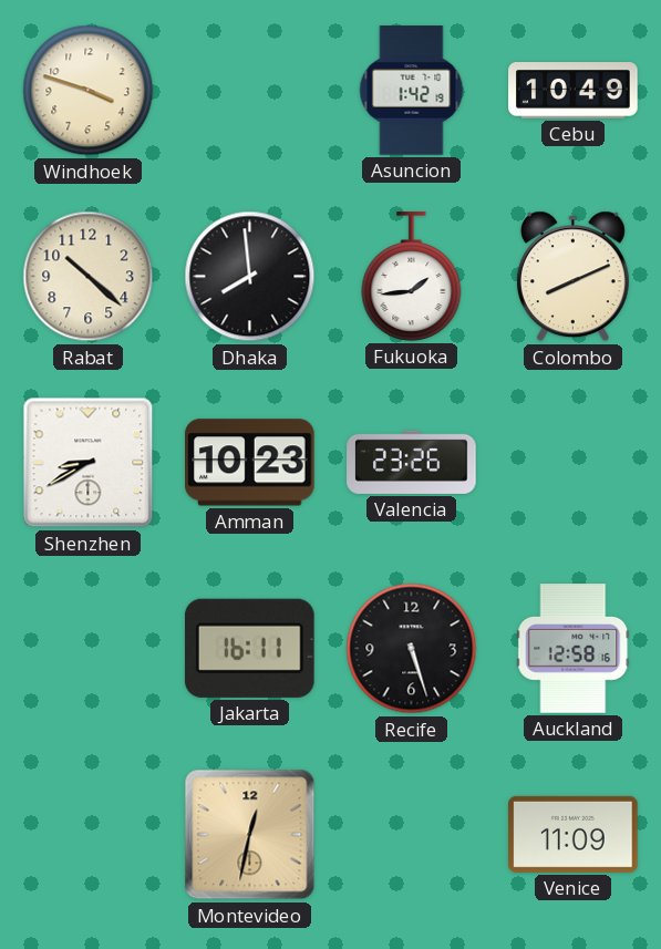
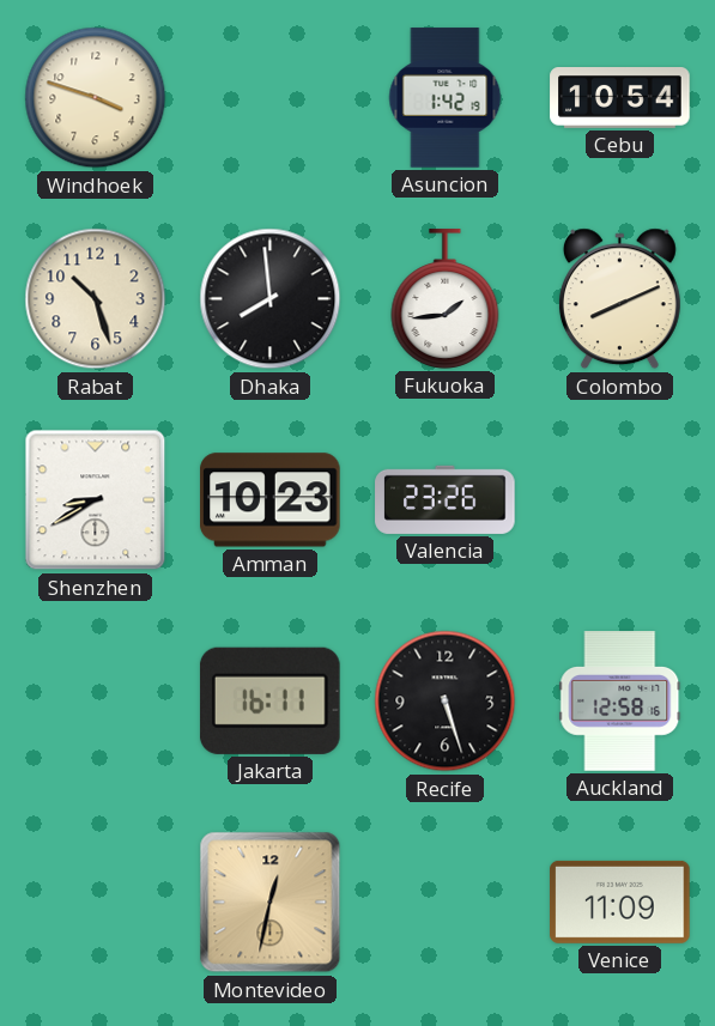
Cebu: 10:49 -> 10:54
Rabat: 10:22 -> 10:27
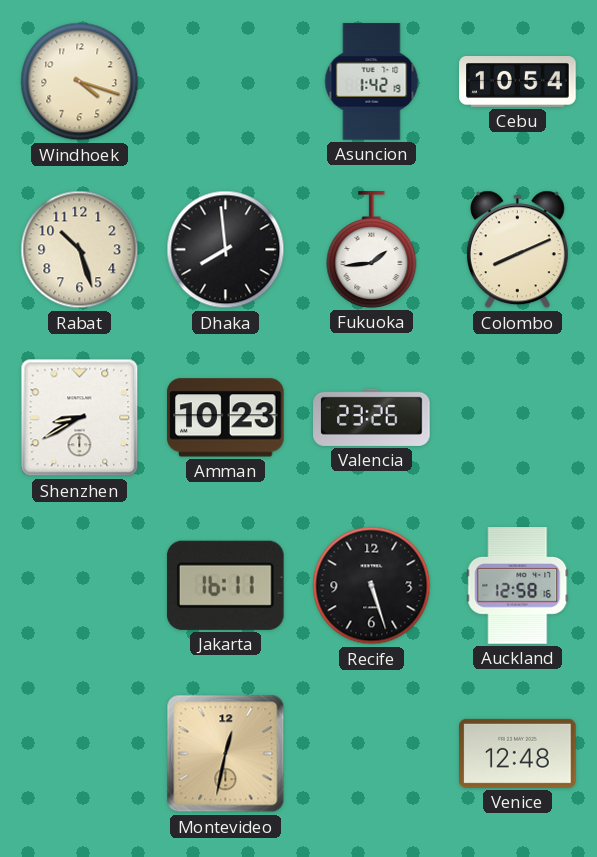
Windhoek: 3:48 -> 4:18
Venice: 11:09 -> 12:48
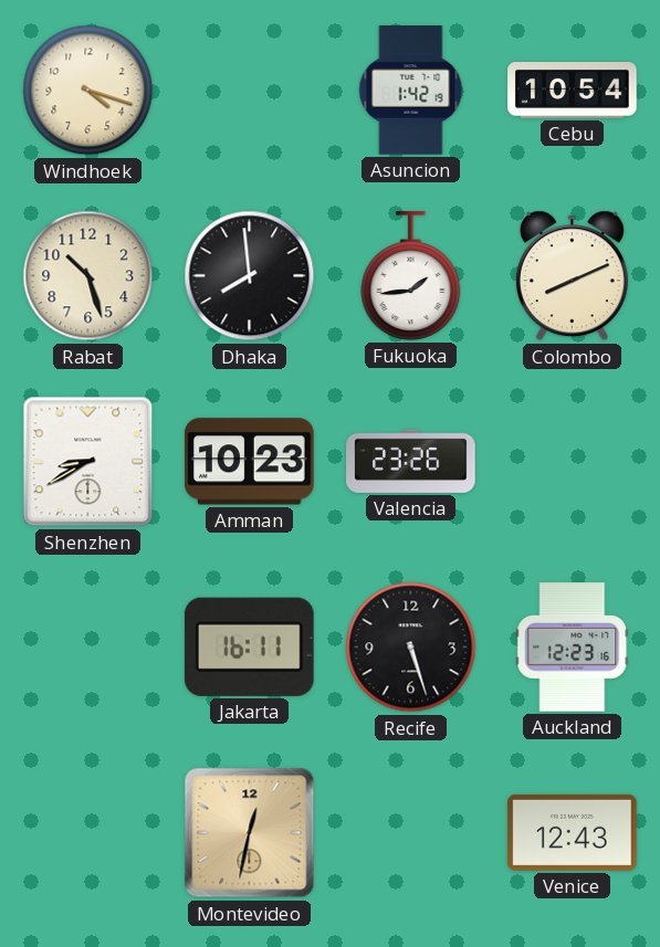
Auckland: 12:58 -> 12:23
Venice: 12:48 -> 12:43
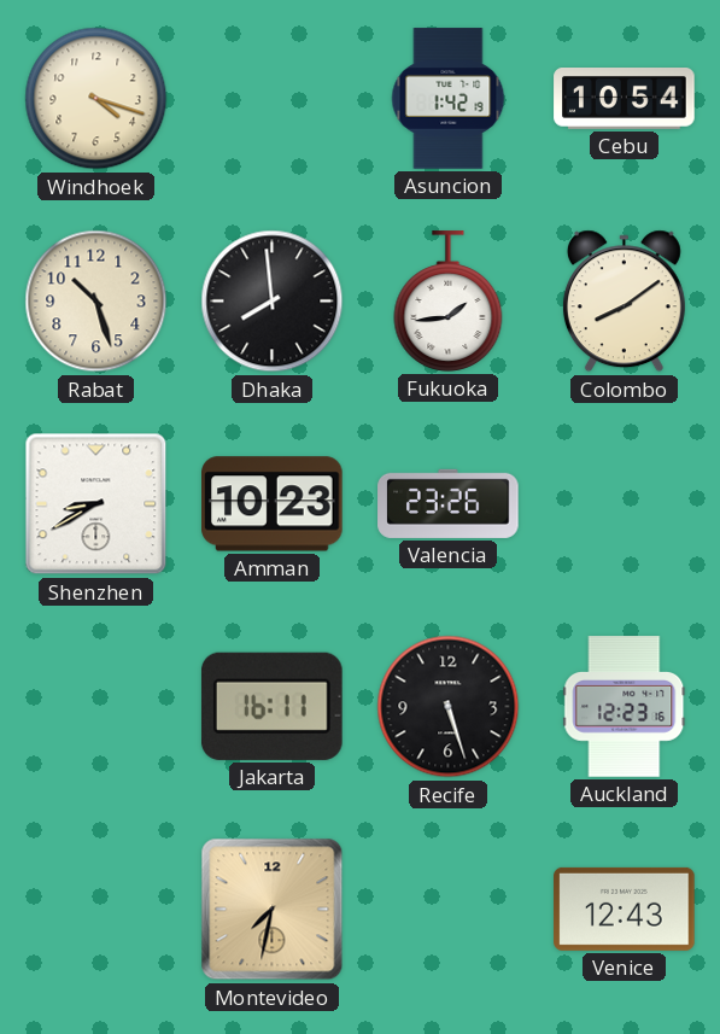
Colombo: 8:11 -> 8:09
Montevideo: 12:32 -> 7:32
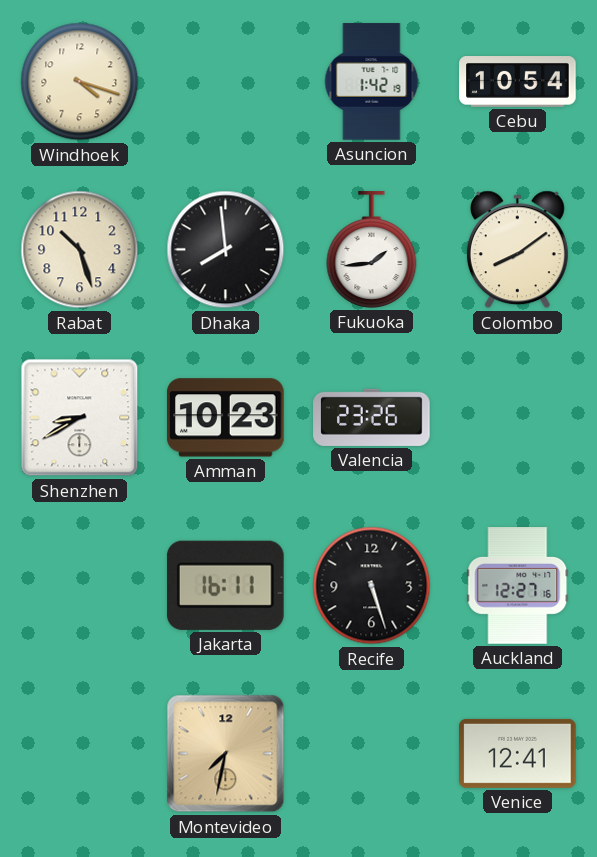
Auckland: 12:23 -> 12:27
Venice: 12:43 -> 12:41
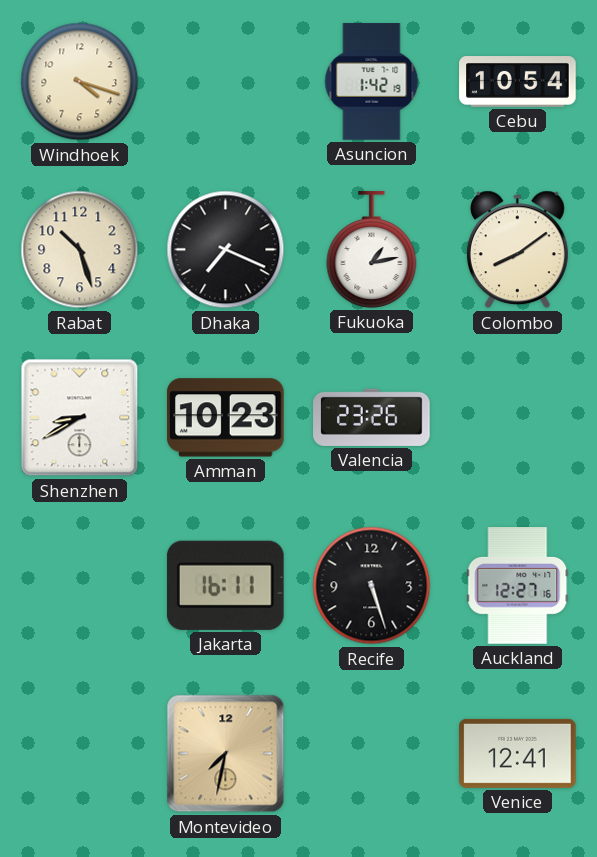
Dhaka: 7:59 -> 7:19
Fukuoka: 1:44 -> 1:13
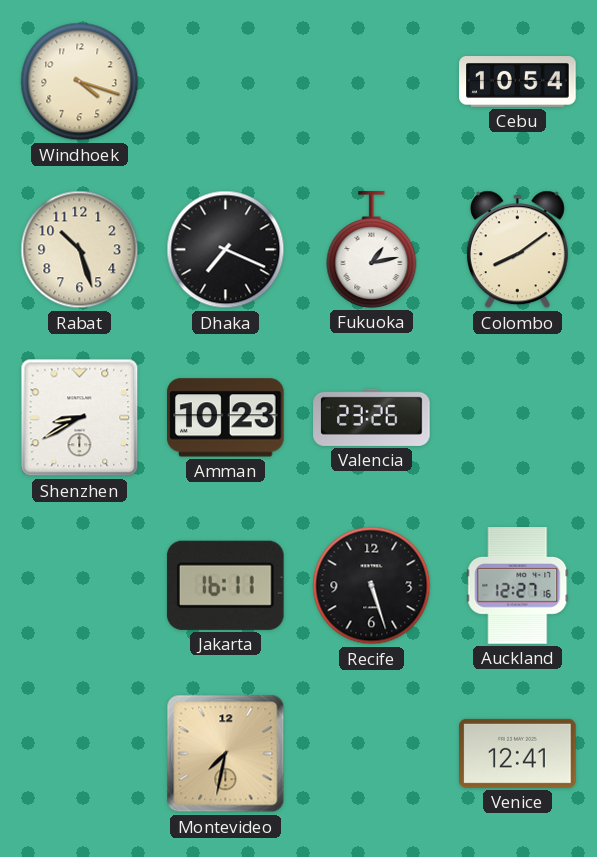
Asuncion: 1:42 -> none
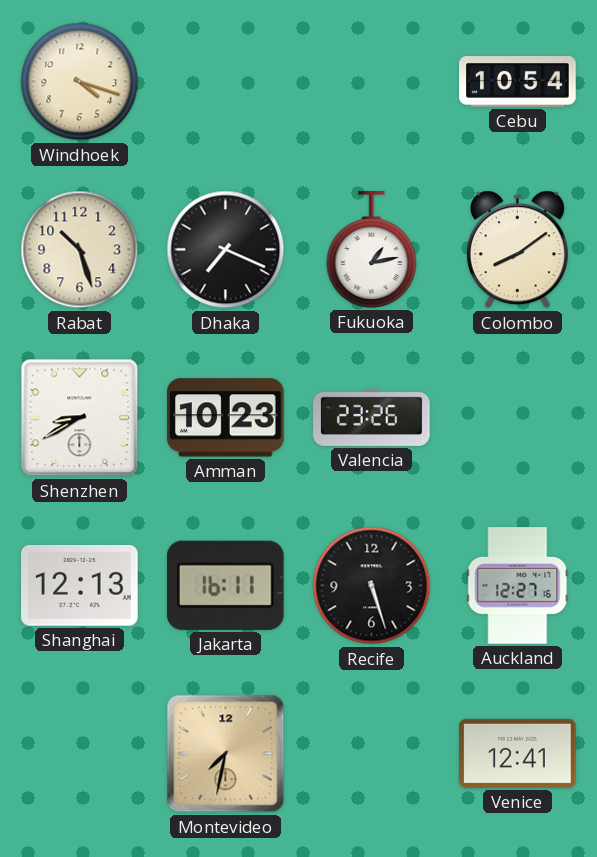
Shanghai: none -> 12:13
